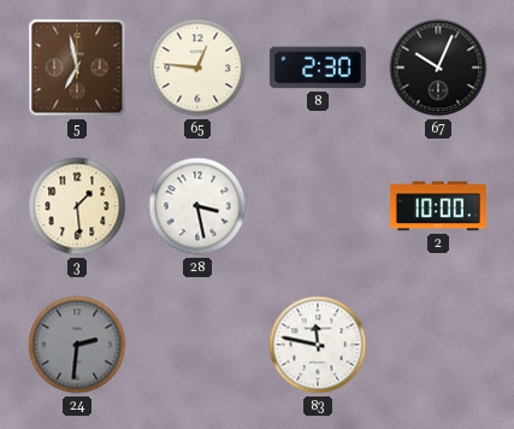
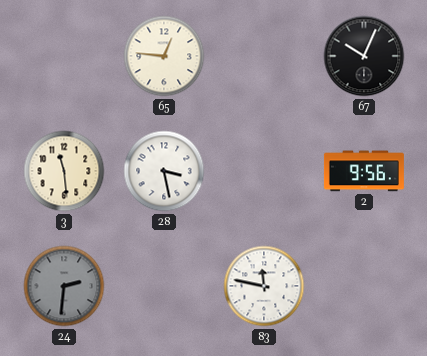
5: 6:58 -> none
8: 2:30 -> none
3: 1:29 -> 11:29
2: 10:00 -> 9:56
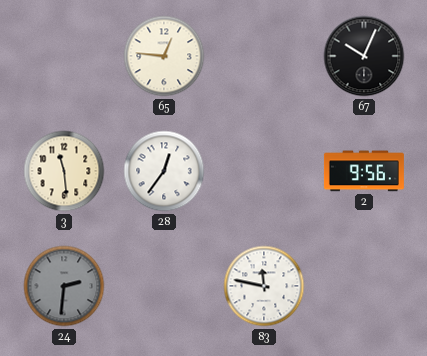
28: 3:28 -> 12:36
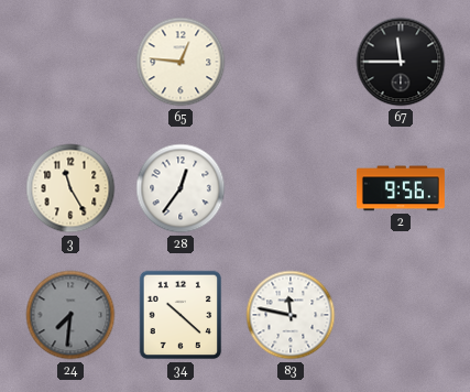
67: 10:04 -> 11:45
3: 11:29 -> 11:25
24: 2:31 -> 7:31
34: none -> 10:22
